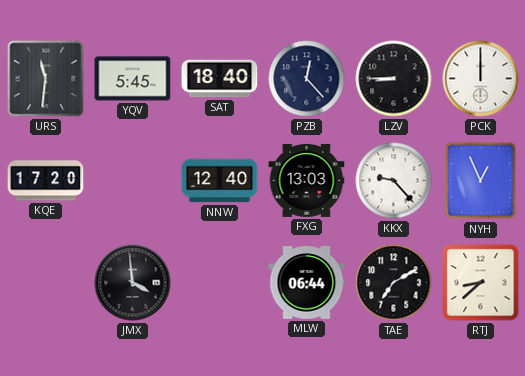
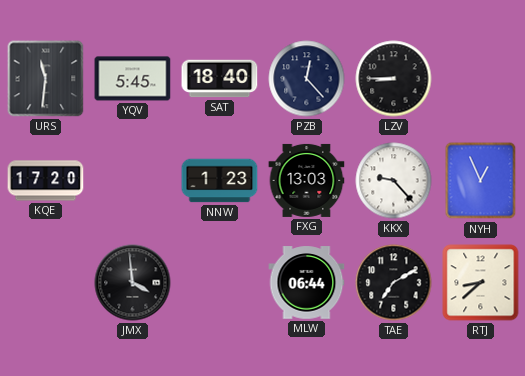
PCK: 12:00 -> none
NNW: 12:40 -> 1:23
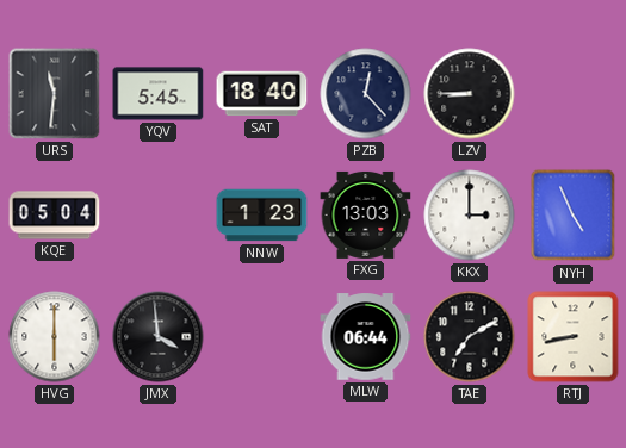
KQE: 17:20 -> 05:04
KKX: 9:23 -> 3:00
NYH: 12:56 -> 4:56
HVG: none -> 6:00
RTJ: 8:38 -> 8:43
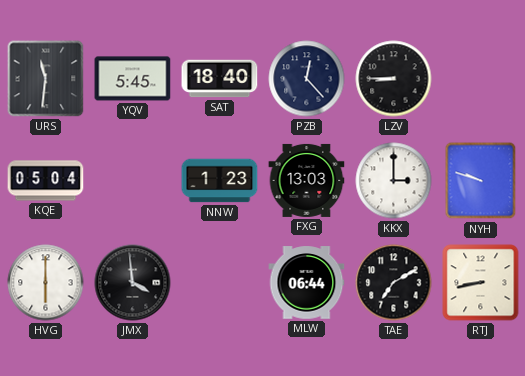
NYH: 4:56 -> 9:48
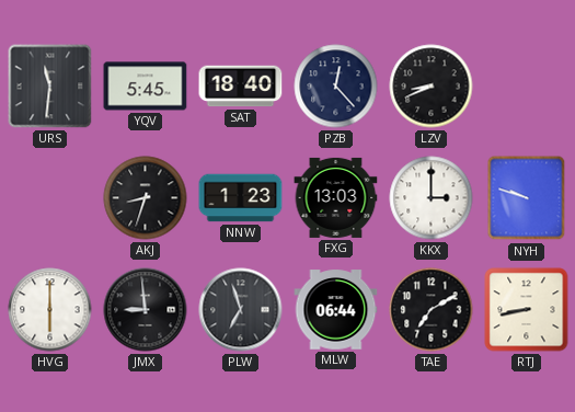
LZV: 8:45 -> 8:41
KQE: 05:04 -> none
AKJ: none -> 8:33
JMX: 3:59 -> 8:59
PLW: none -> 6:57
